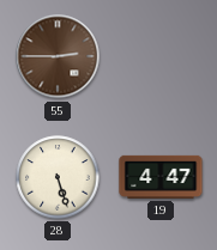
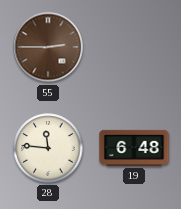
28: 5:27 -> 11:46
19: 4:47 -> 6:48
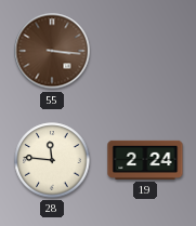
55: 2:45 -> 3:16
19: 6:48 -> 2:24
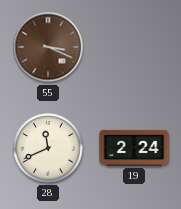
55: 3:16 -> 3:19
28: 11:46 -> 11:41
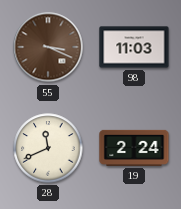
98: none -> 11:03
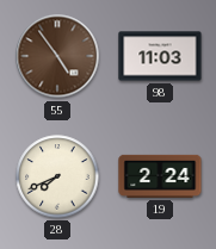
55: 3:19 -> 4:54
28: 11:41 -> 7:41
